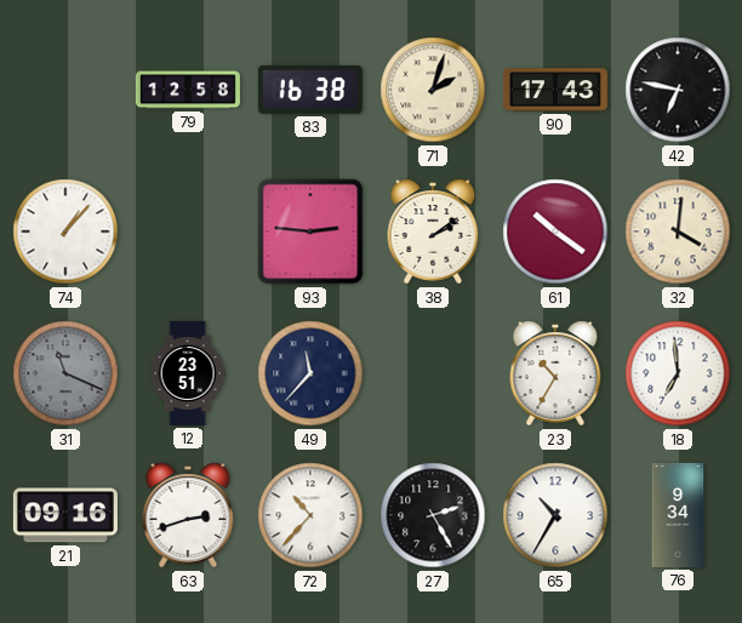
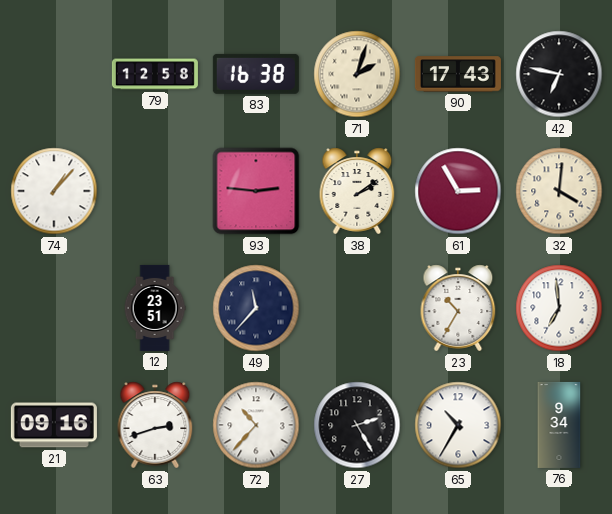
61: 10:21 -> 2:55
31: 11:19 -> none
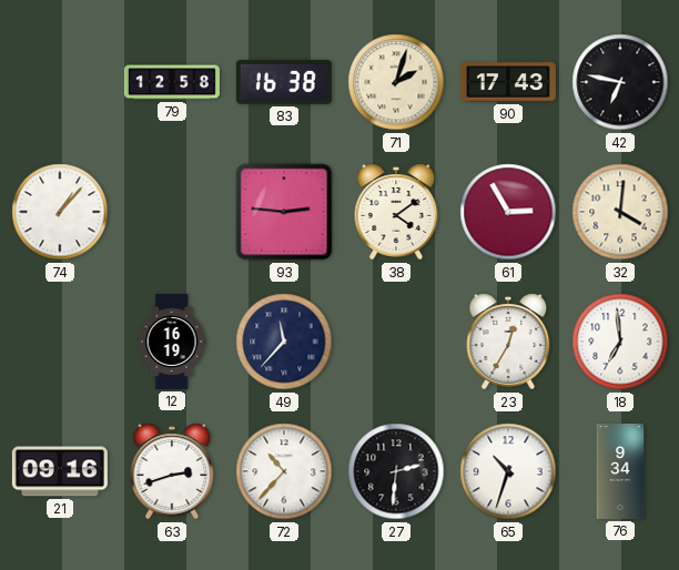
38: 2:09 -> 4:09
12: 23:51 -> 16:19
23: 10:35 -> 12:35
27: 2:25 -> 2:31
65: 10:35 -> 10:33
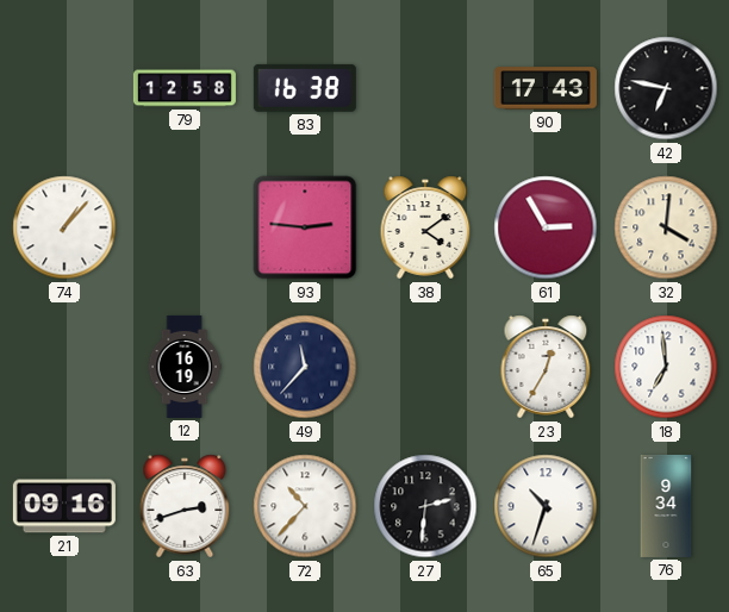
71: 2:03 -> none
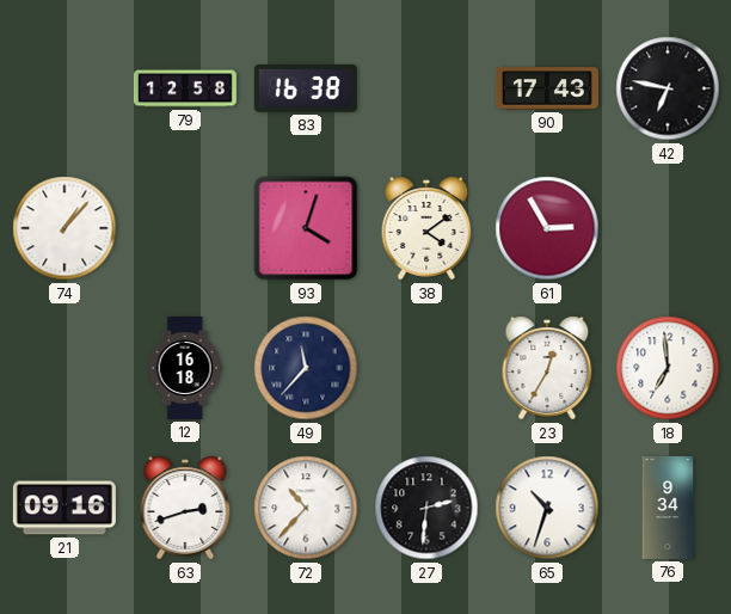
93: 2:46 -> 4:03
32: 4:01 -> none
12: 16:19 -> 16:18
